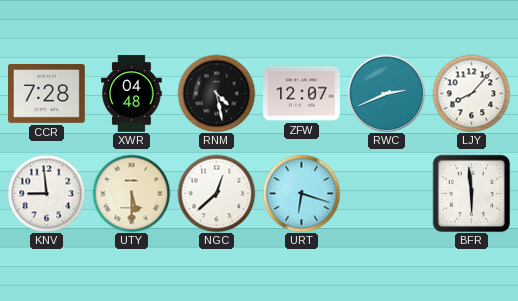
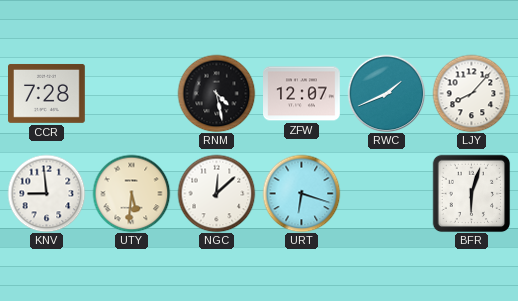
XWR: 04:48 -> none
RWC: 2:41 -> 1:41
UTY: 5:30 -> 5:31
NGC: 12:38 -> 12:08
BFR: 5:59 -> 6:03
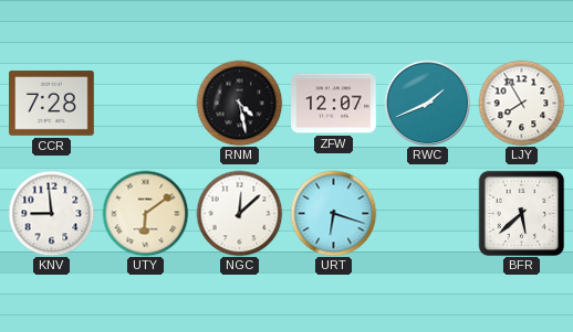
LJY: 8:07 -> 7:55
UTY: 5:31 -> 6:09
BFR: 6:03 -> 5:38
